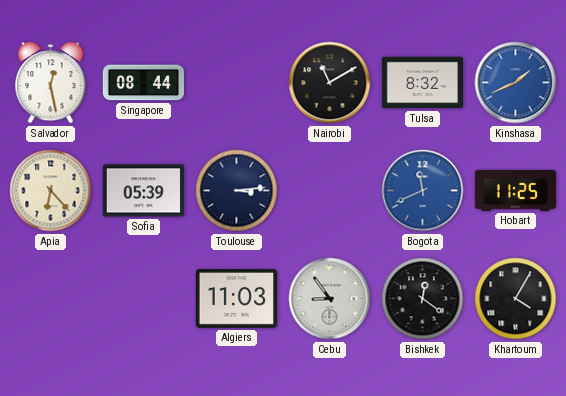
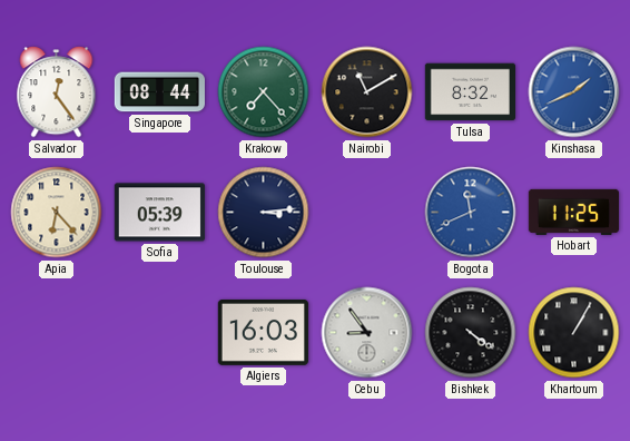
Salvador: 12:28 -> 12:24
Krakow: none -> 7:23
Algiers: 11:03 -> 16:03
Bishkek: 12:21 -> 4:21
Khartoum: 4:05 -> 1:05
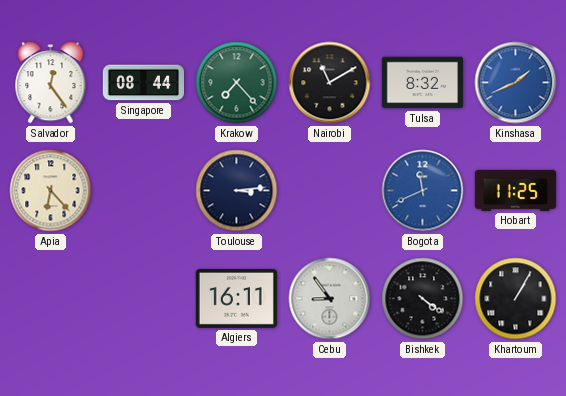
Sofia: 05:39 -> none
Algiers: 16:03 -> 16:11
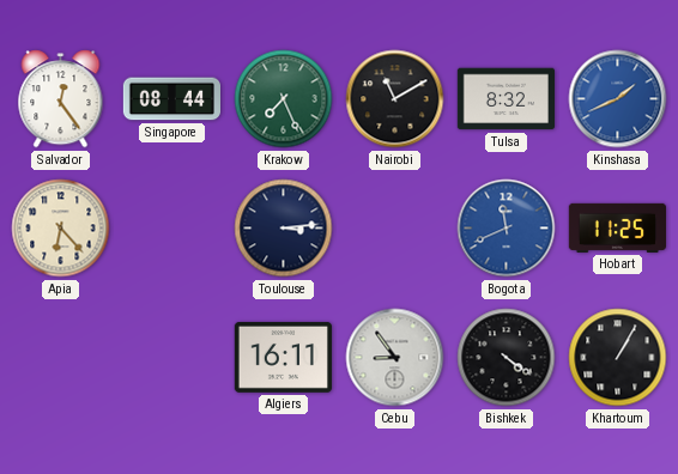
Krakow: 7:23 -> 7:26
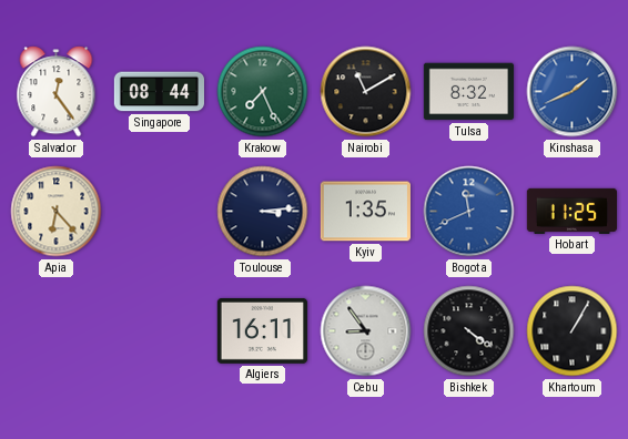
Kyiv: none -> 1:35
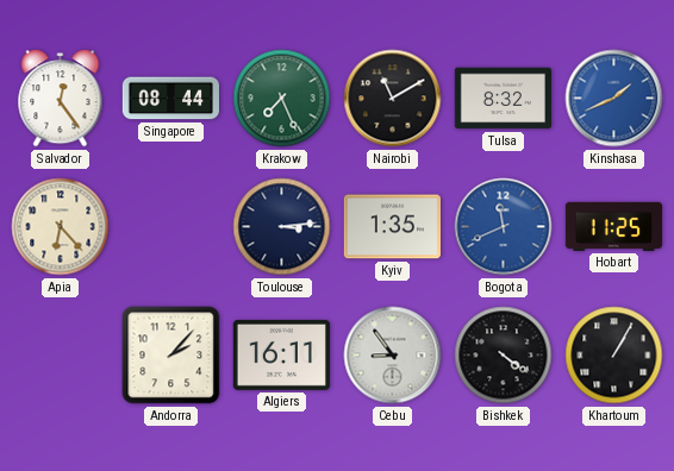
Andorra: none -> 2:07
